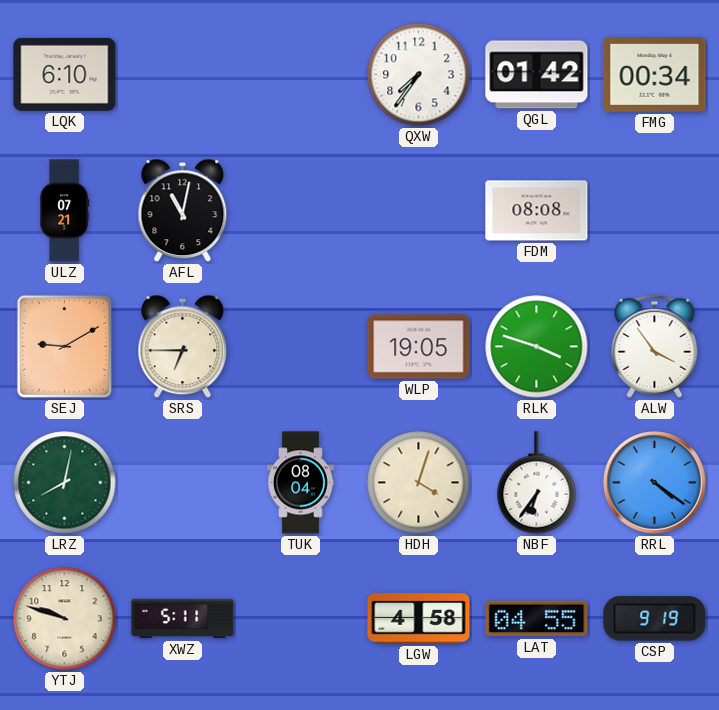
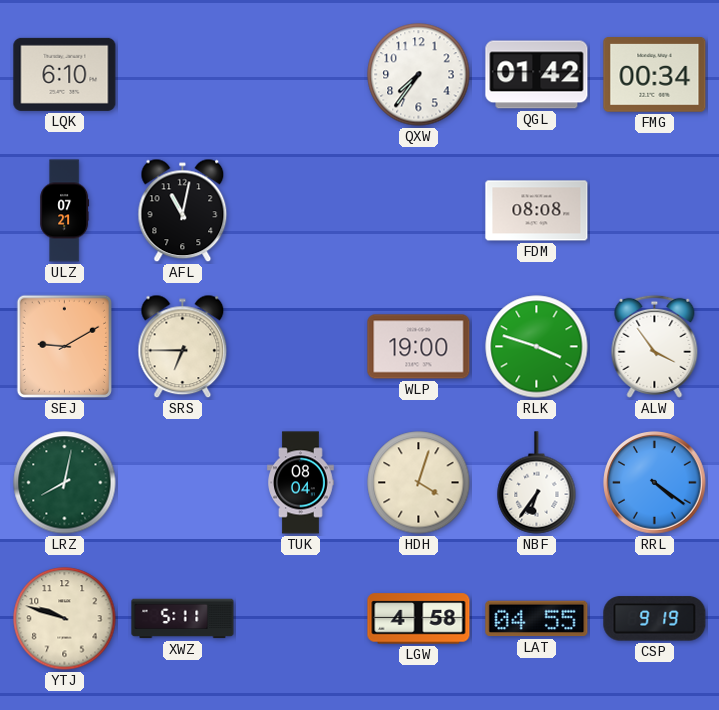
WLP: 19:05 -> 19:00
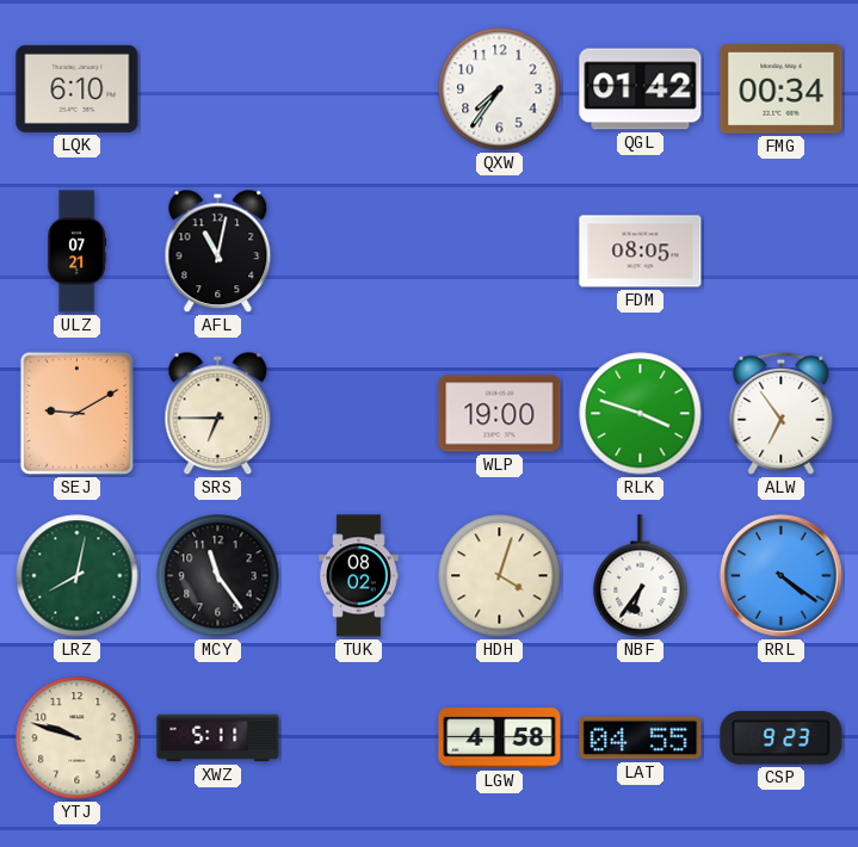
FDM: 08:08 -> 08:05
ALW: 3:54 -> 6:54
MCY: none -> 11:24
TUK: 08:04 -> 08:02
CSP: 9:19 -> 9:23
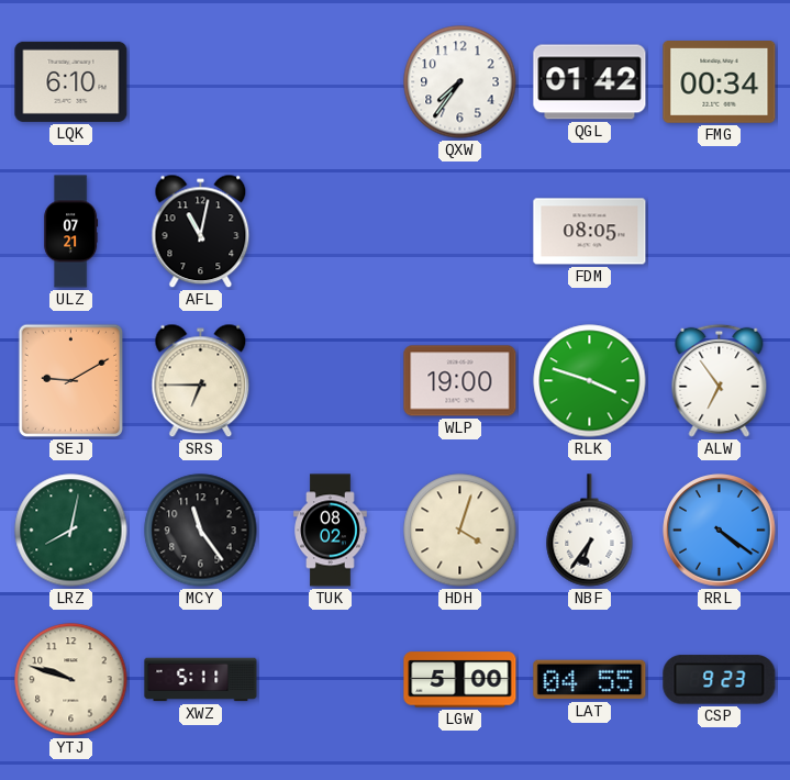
LGW: 4:58 -> 5:00
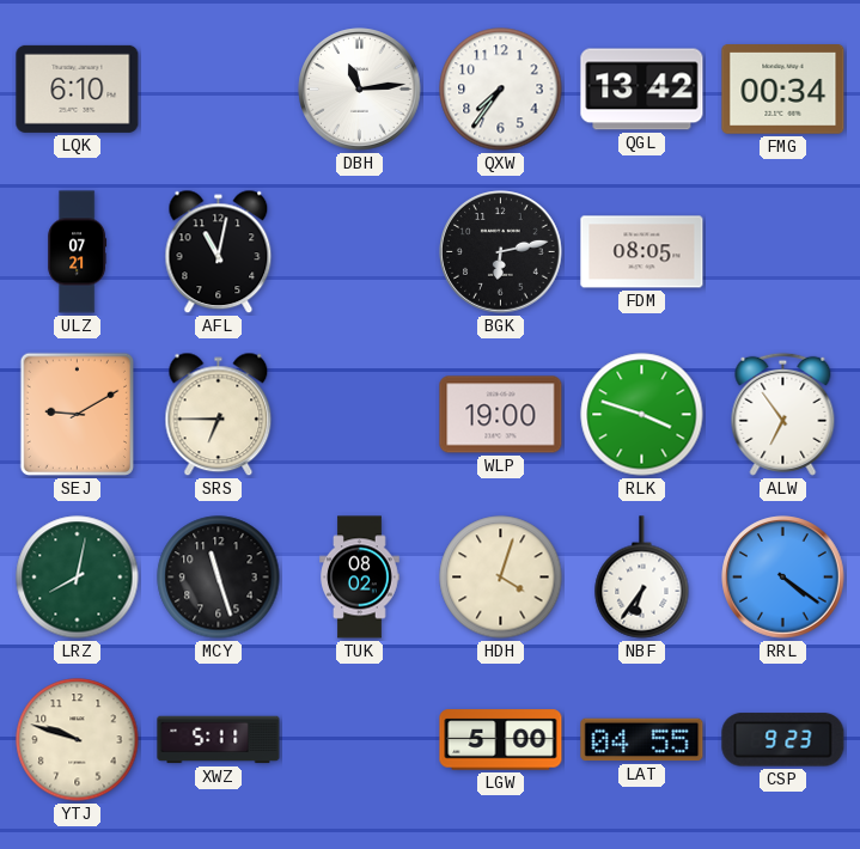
DBH: none -> 11:14
QGL: 01:42 -> 13:42
BGK: none -> 6:13
MCY: 11:24 -> 11:27
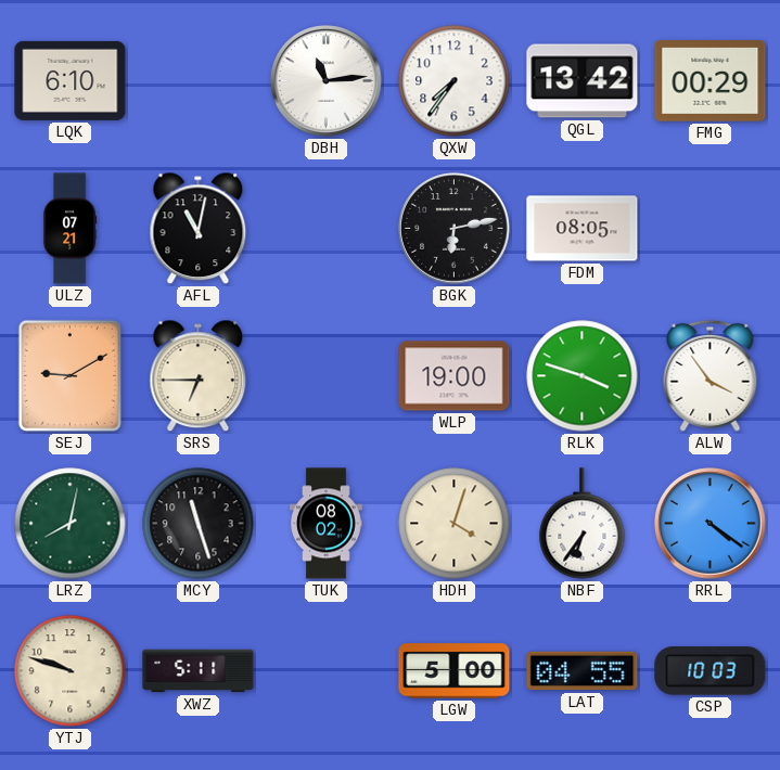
FMG: 00:34 -> 00:29
ALW: 6:54 -> 3:54
CSP: 9:23 -> 10:03
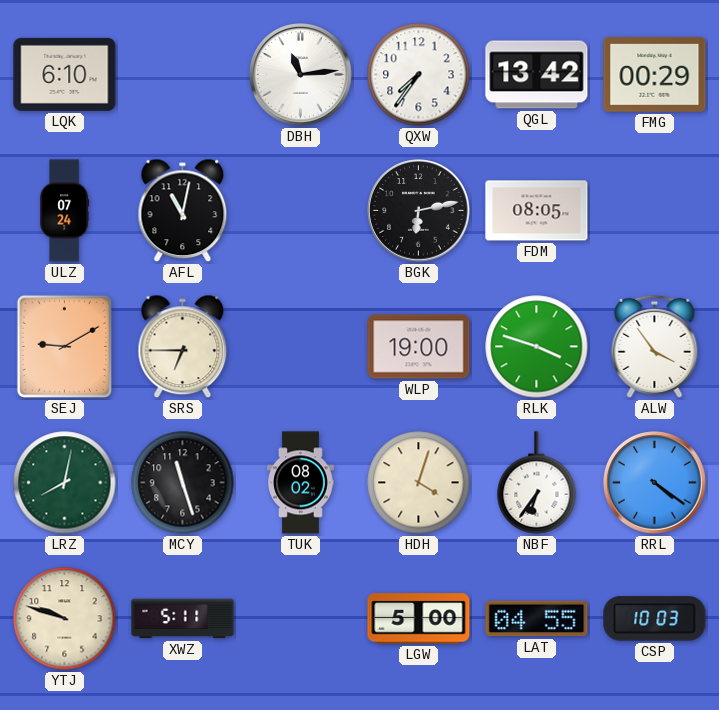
ULZ: 07:21 -> 07:24
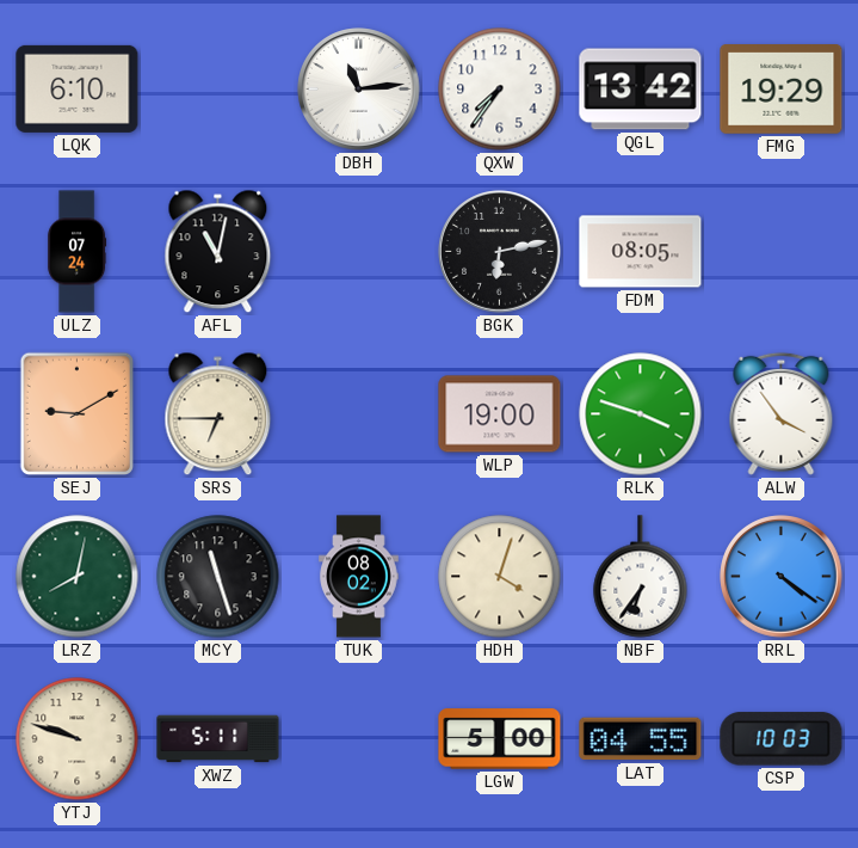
FMG: 00:29 -> 19:29
